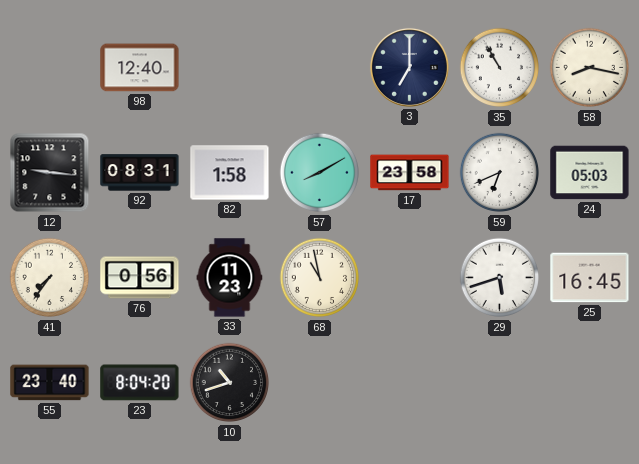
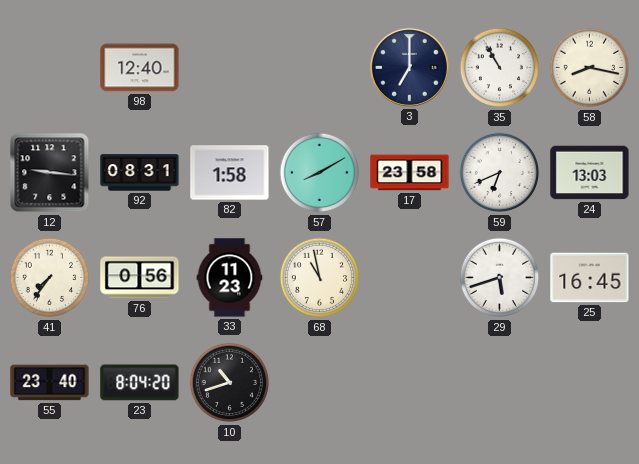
24: 05:03 -> 13:03
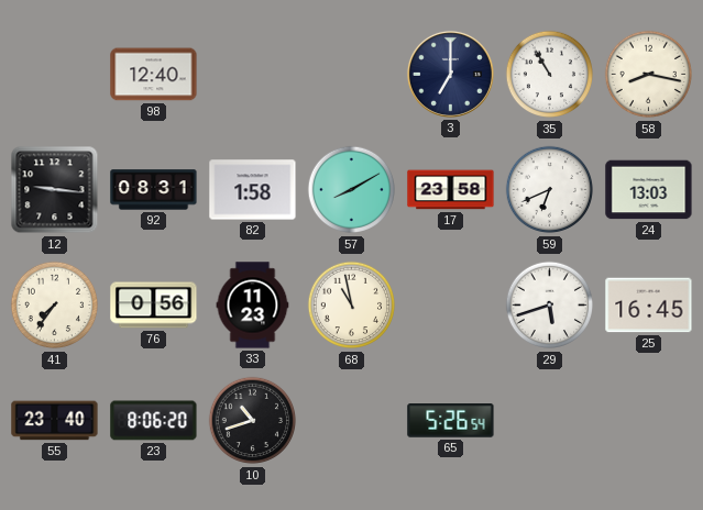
23: 8:04 -> 8:06
65: none -> 5:26
